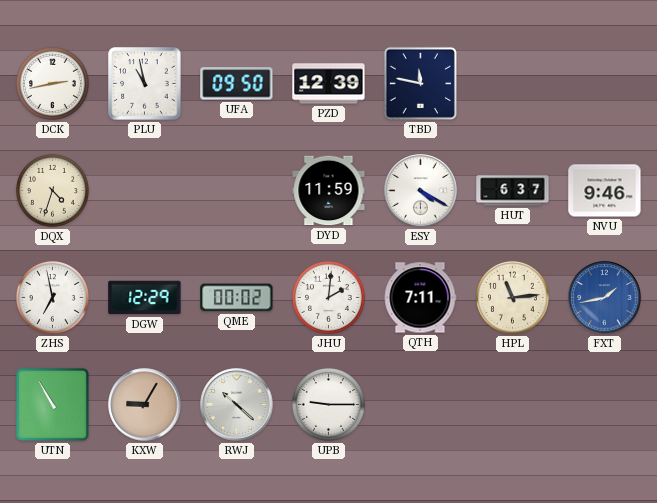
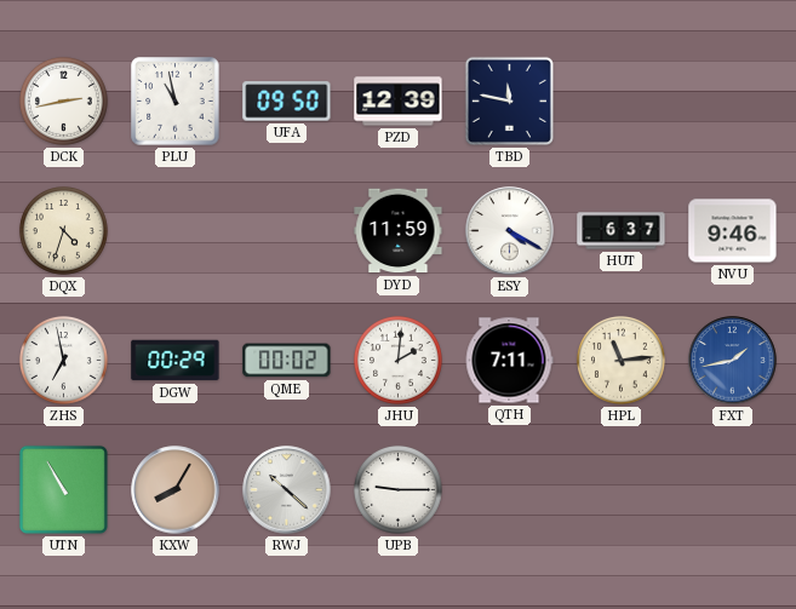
DGW: 12:29 -> 00:29
KXW: 9:05 -> 8:05
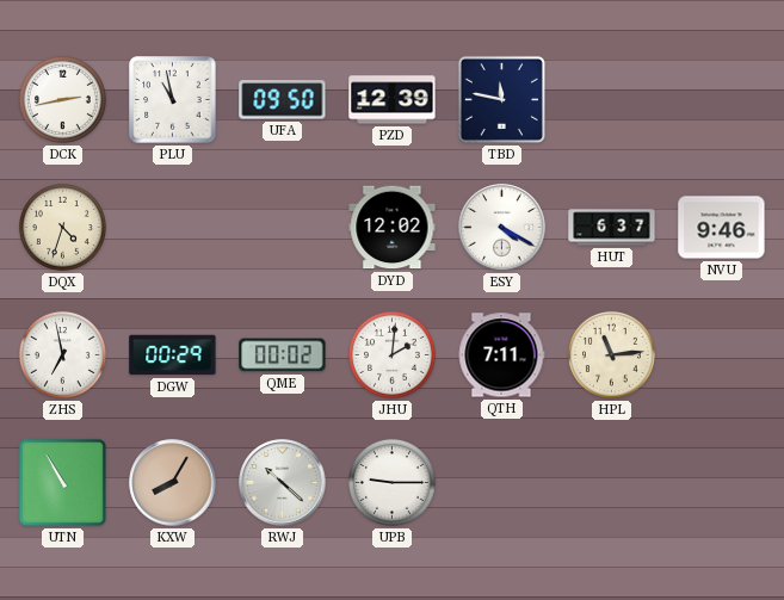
DYD: 11:59 -> 12:02
FXT: 1:43 -> none
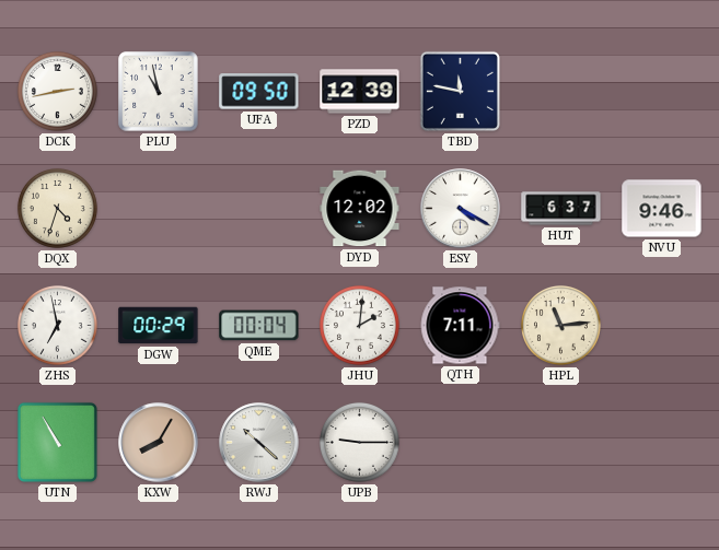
QME: 00:02 -> 00:04
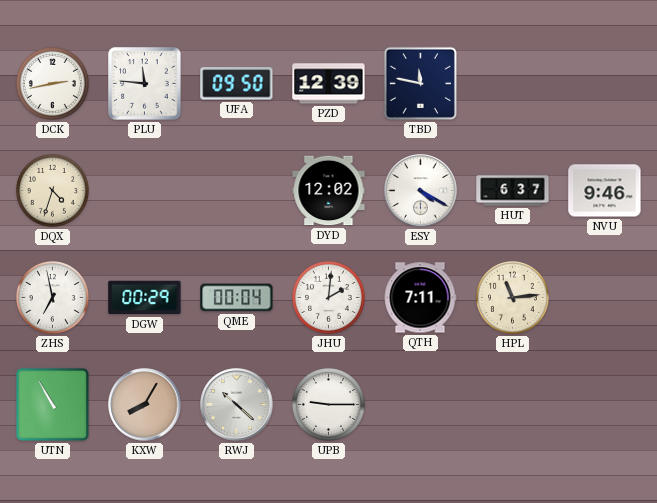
PLU: 10:58 -> 11:46
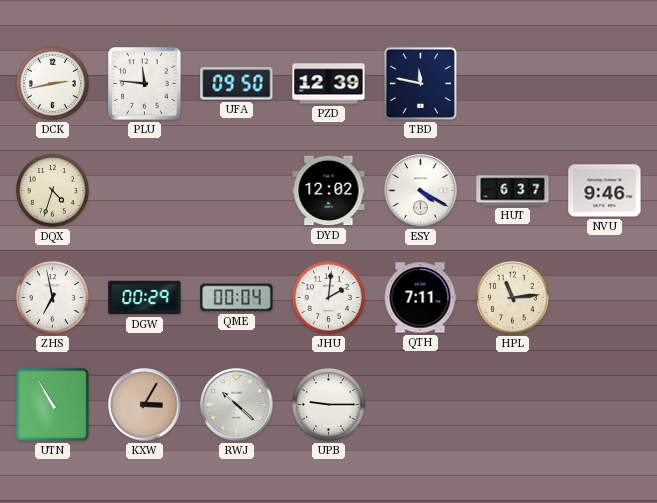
KXW: 8:05 -> 3:05
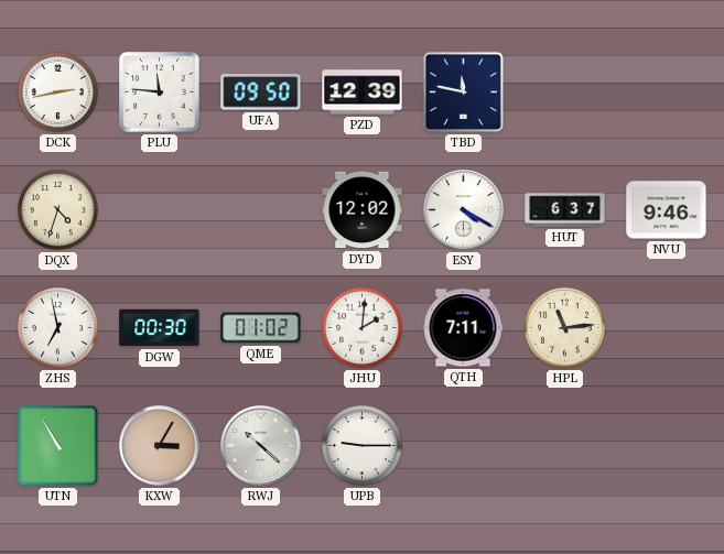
DGW: 00:29 -> 00:30
QME: 00:04 -> 01:02
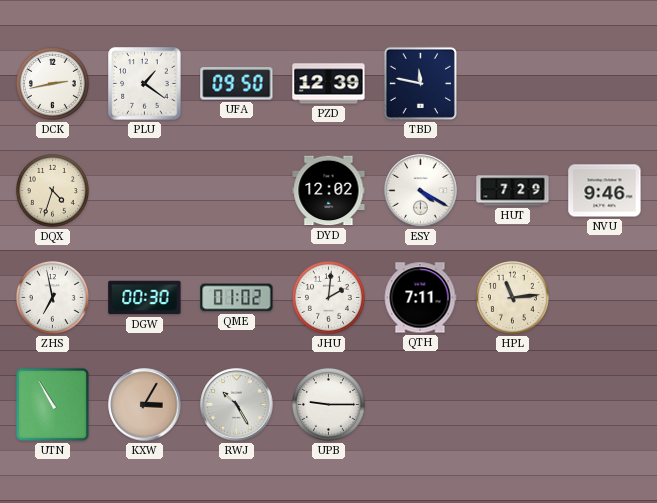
PLU: 11:46 -> 1:21
HUT: 6:37 -> 7:29
RWJ: 10:22 -> 10:25
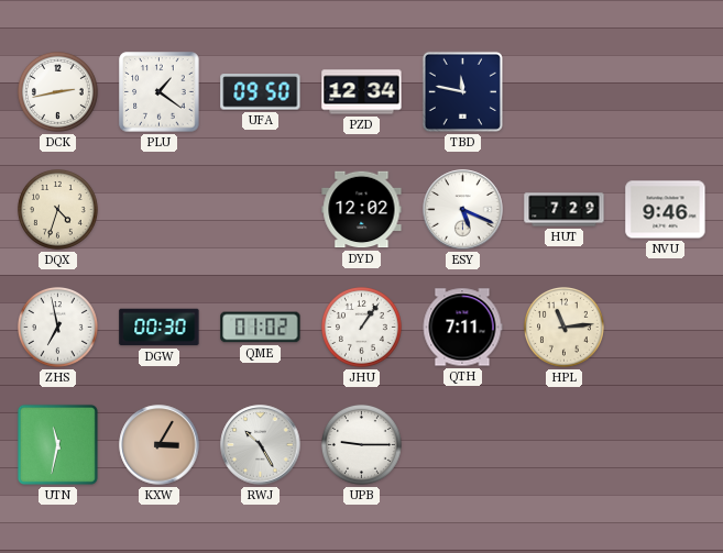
PZD: 12:39 -> 12:34
ESY: 4:20 -> 5:19
JHU: 2:01 -> 1:06
UTN: 10:55 -> 11:32
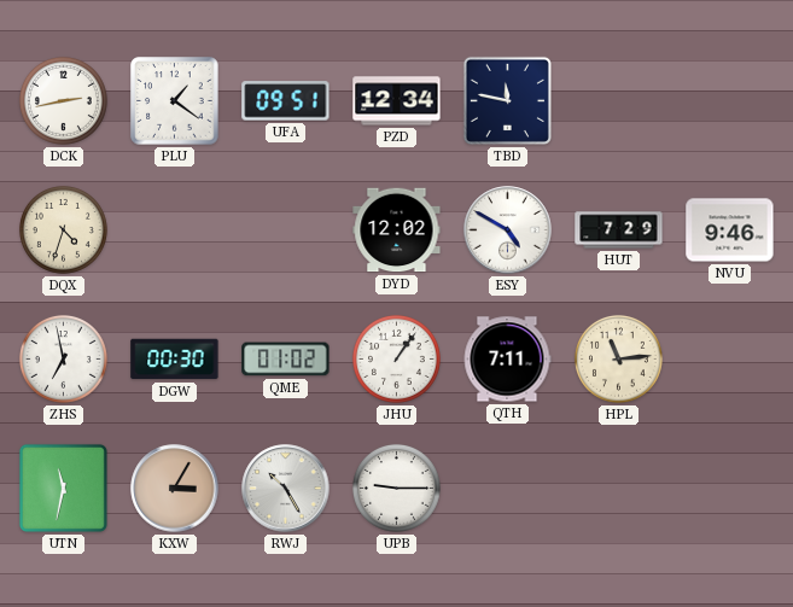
UFA: 09:50 -> 09:51
ESY: 5:19 -> 4:50
